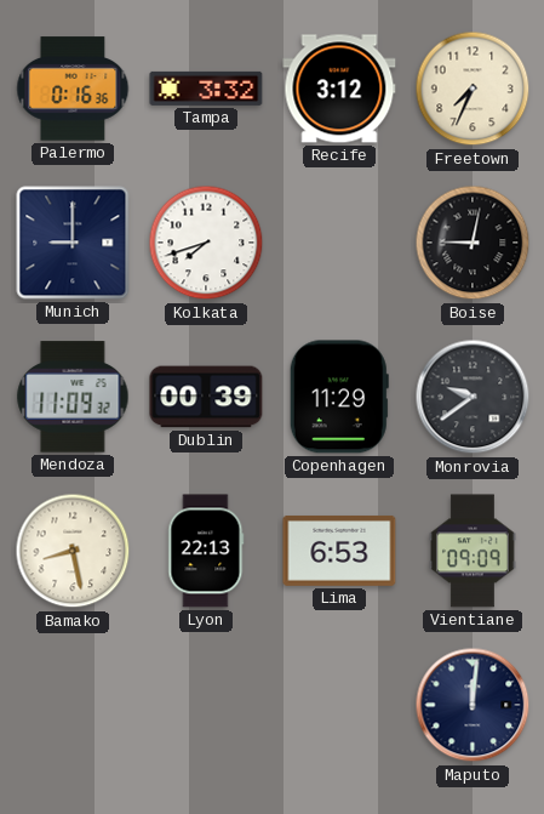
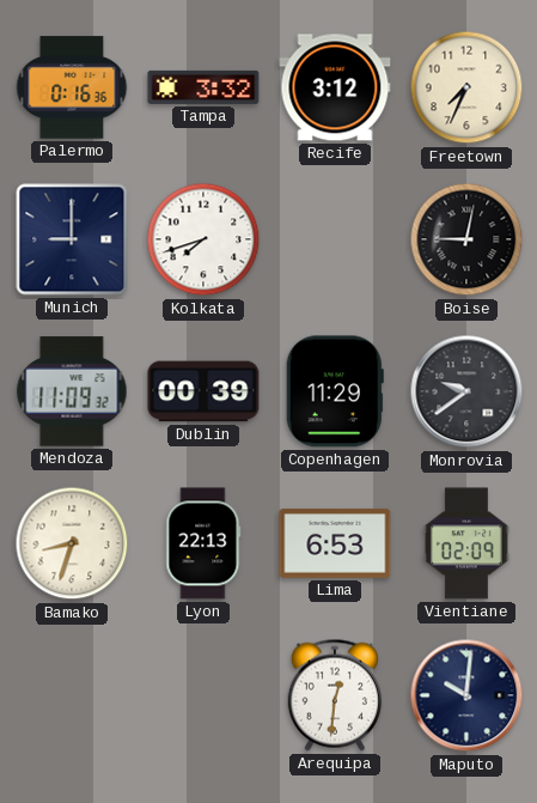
Bamako: 8:28 -> 8:33
Vientiane: 09:09 -> 02:09
Arequipa: none -> 12:31
Maputo: 12:01 -> 10:01
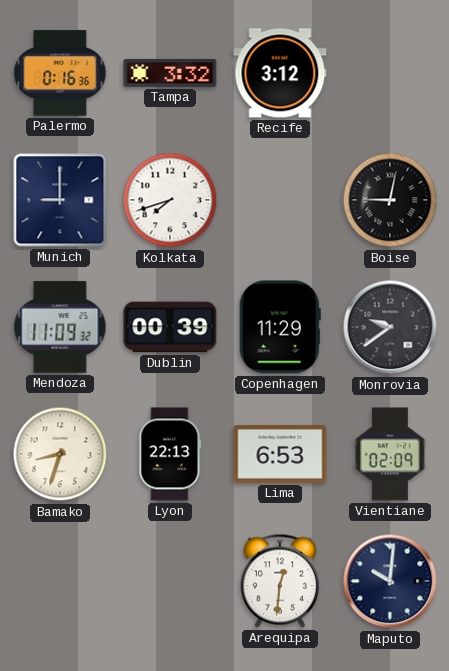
Freetown: 7:34 -> none
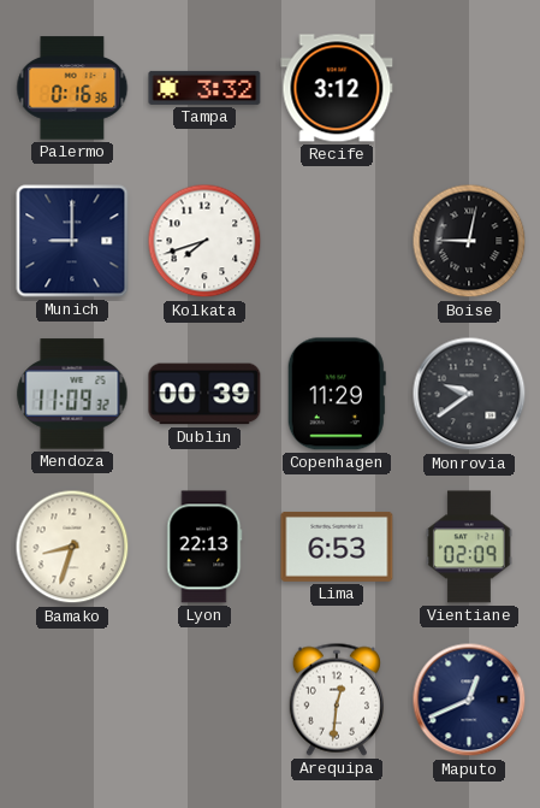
Maputo: 10:01 -> 12:41
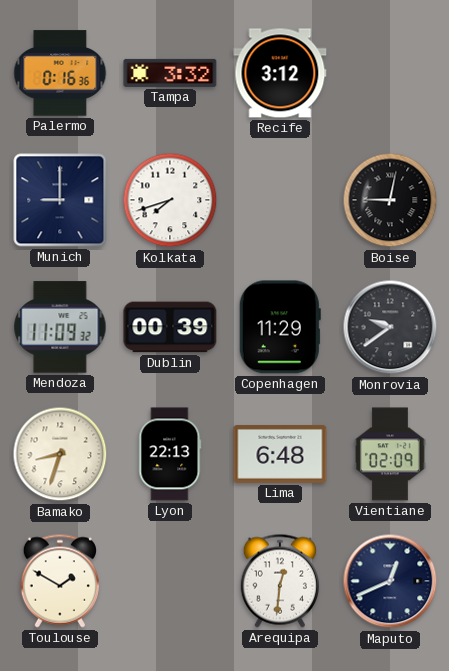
Lima: 6:53 -> 6:48
Toulouse: none -> 1:50
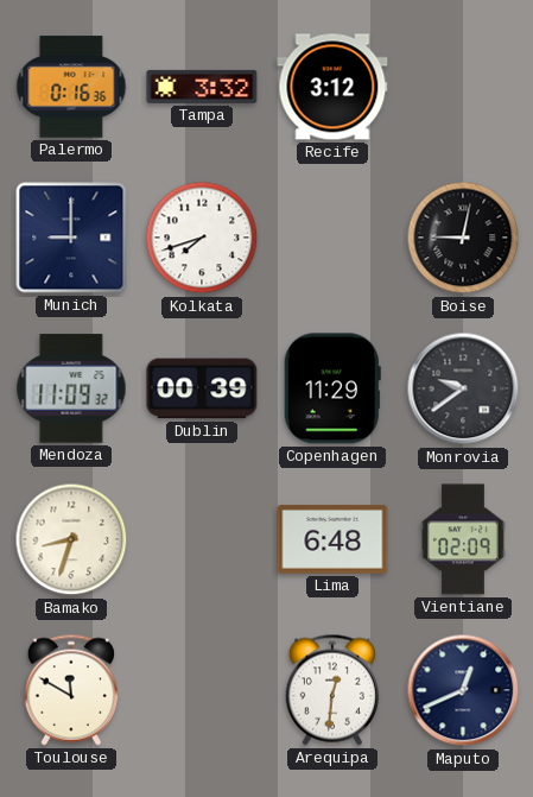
Lyon: 22:13 -> none
Toulouse: 1:50 -> 11:50
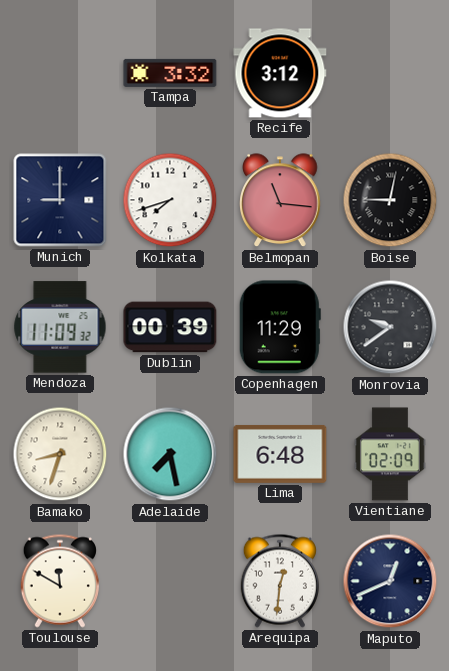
Palermo: 0:16 -> none
Belmopan: none -> 11:16
Adelaide: none -> 7:28
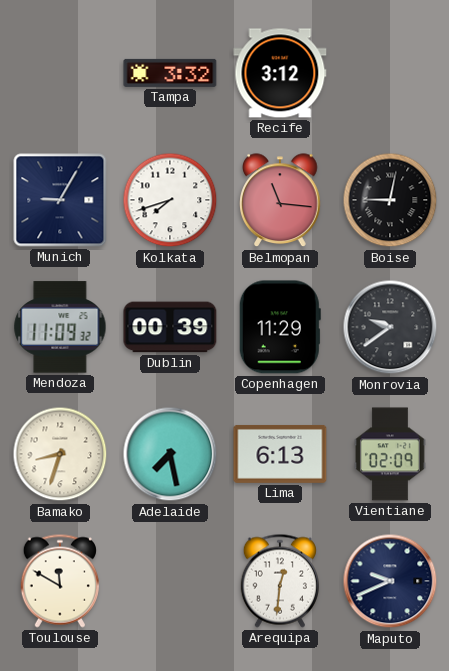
Munich: 9:00 -> 9:05
Lima: 6:48 -> 6:13
Maputo: 12:41 -> 9:41
